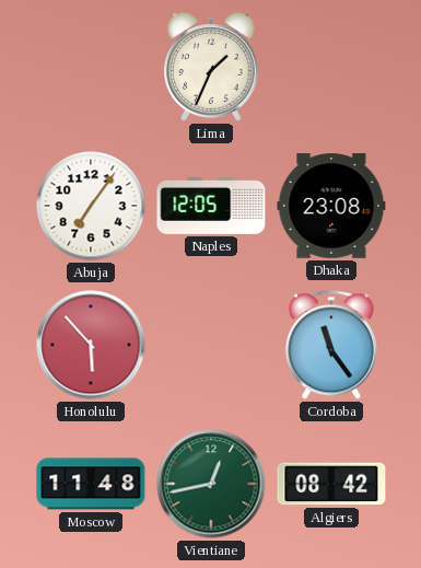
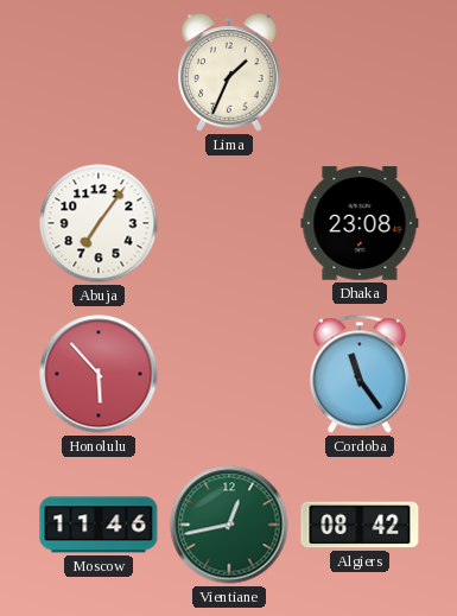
Naples: 12:05 -> none
Moscow: 11:48 -> 11:46
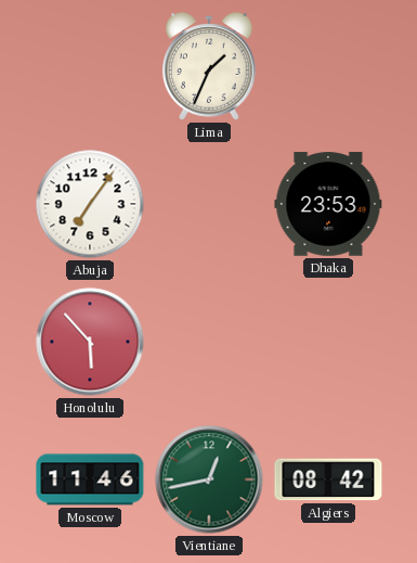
Dhaka: 23:08 -> 23:53
Cordoba: 11:24 -> none
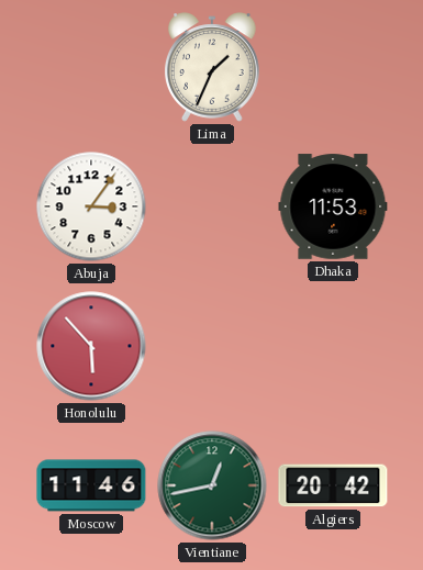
Abuja: 7:06 -> 3:06
Dhaka: 23:53 -> 11:53
Algiers: 08:42 -> 20:42
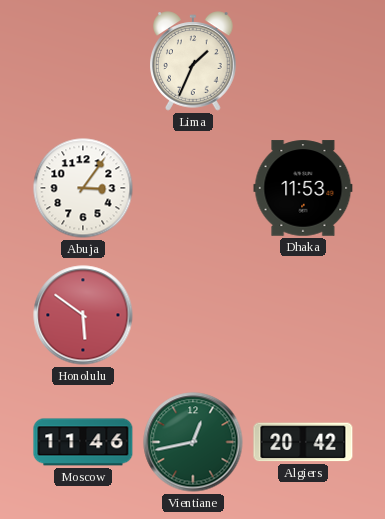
Honolulu: 5:53 -> 5:51
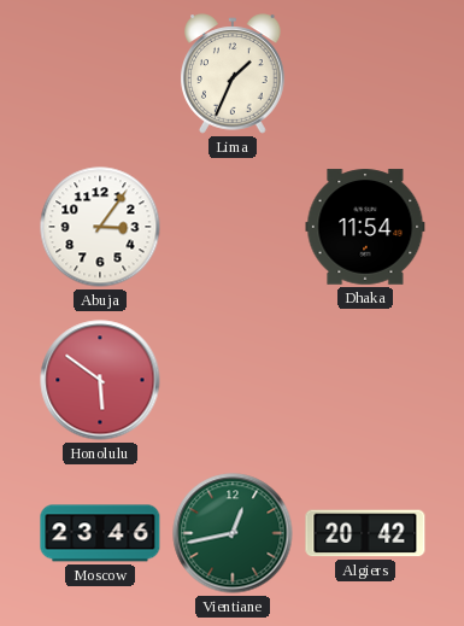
Dhaka: 11:53 -> 11:54
Moscow: 11:46 -> 23:46
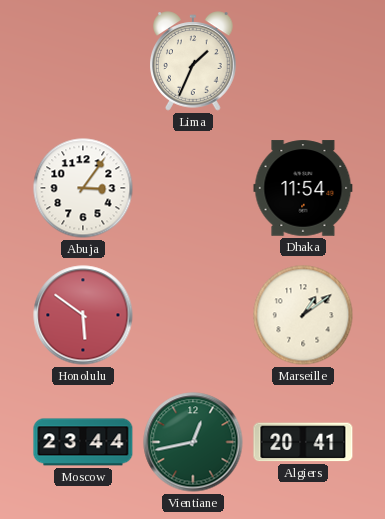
Marseille: none -> 1:09
Moscow: 23:46 -> 23:44
Algiers: 20:42 -> 20:41
